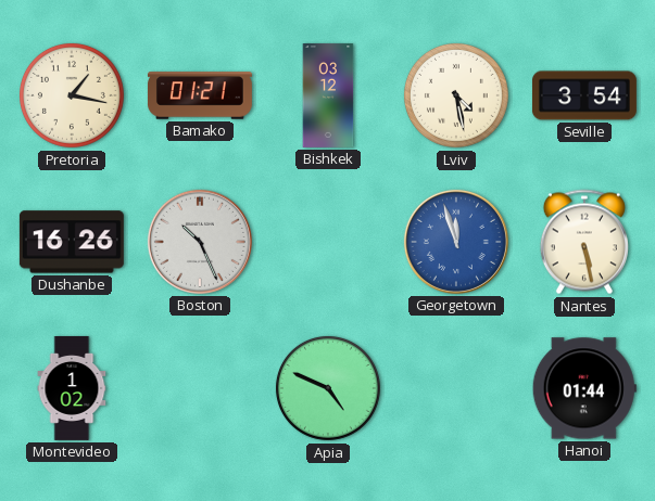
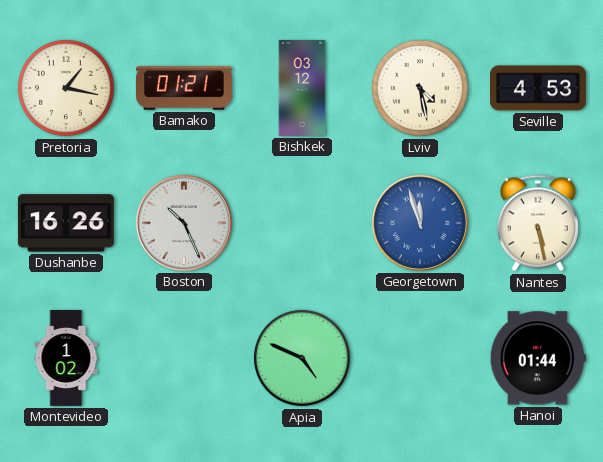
Seville: 3:54 -> 4:53
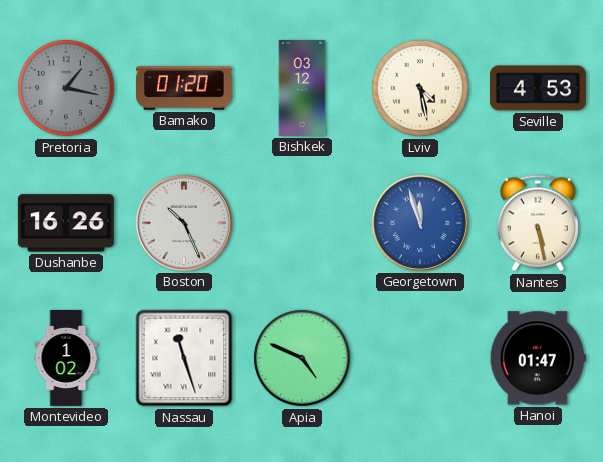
Pretoria dial: cream -> grey
Bamako: 01:21 -> 01:20
Nassau: none -> 11:27
Hanoi: 01:44 -> 01:47
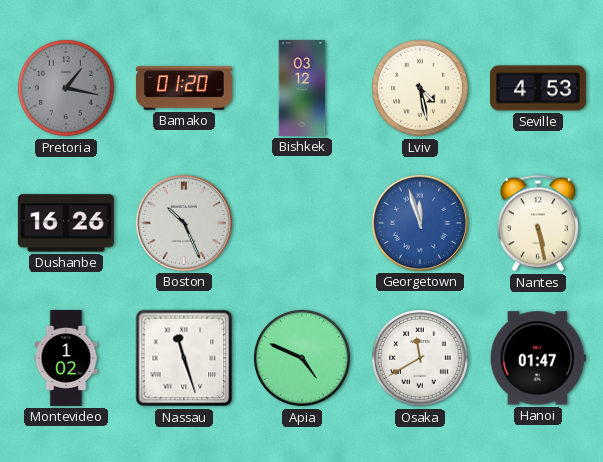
Osaka: none -> 11:40
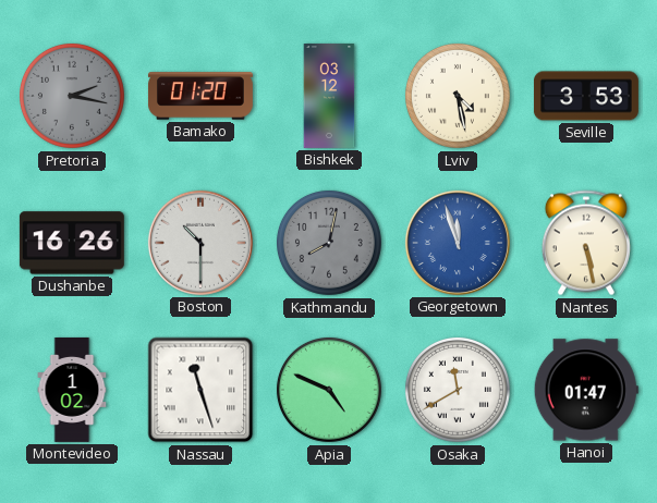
Pretoria: 1:17 -> 2:17
Seville: 4:53 -> 3:53
Boston: 10:26 -> 10:30
Kathmandu: none -> 8:02
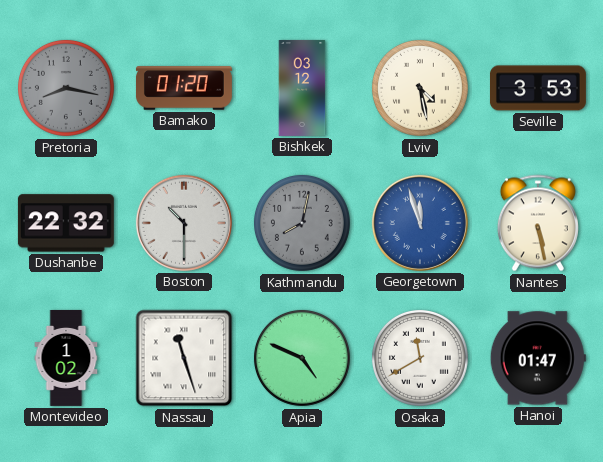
Pretoria: 2:17 -> 8:17
Dushanbe: 16:26 -> 22:32
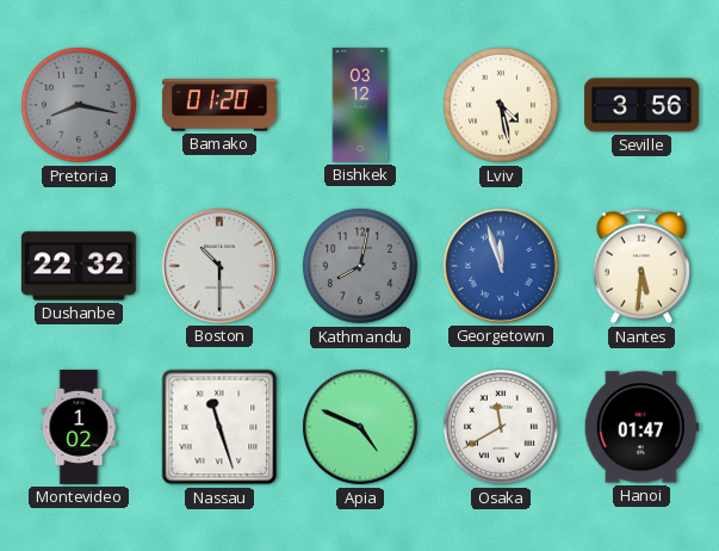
Seville: 3:53 -> 3:56
Nantes: 5:28 -> 5:31
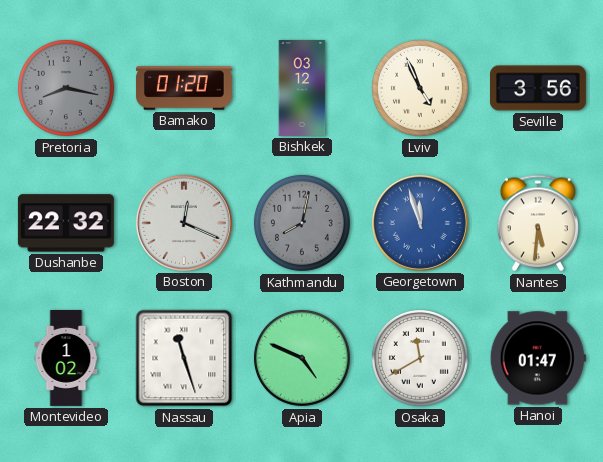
Lviv: 4:28 -> 4:56
Boston: 10:30 -> 12:19
